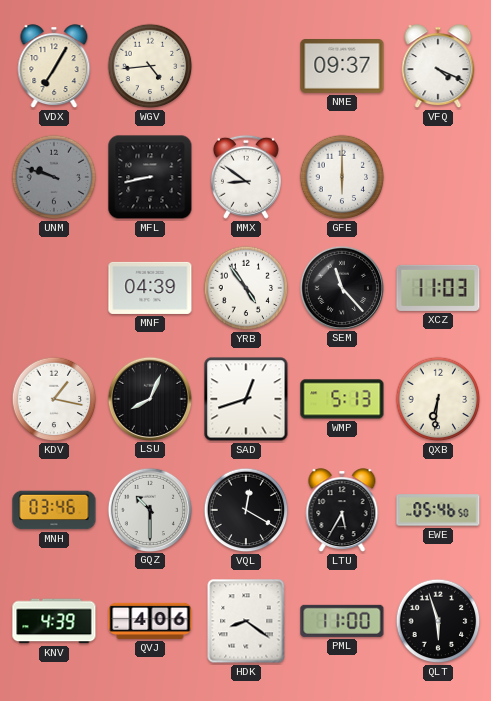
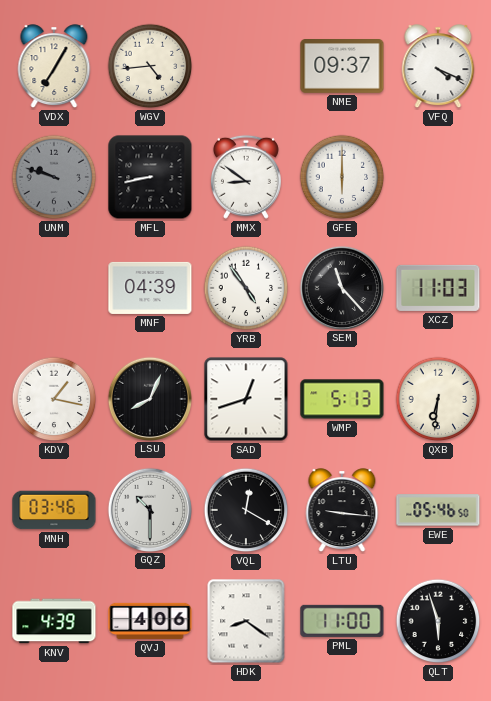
LTU: 5:35 -> 9:16
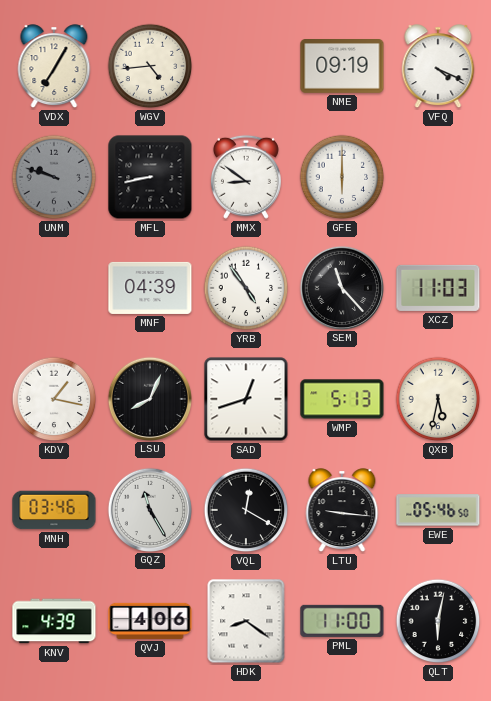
NME: 09:37 -> 09:19
QXB: 6:31 -> 5:32
GQZ: 10:30 -> 11:25
QLT: 5:57 -> 6:02
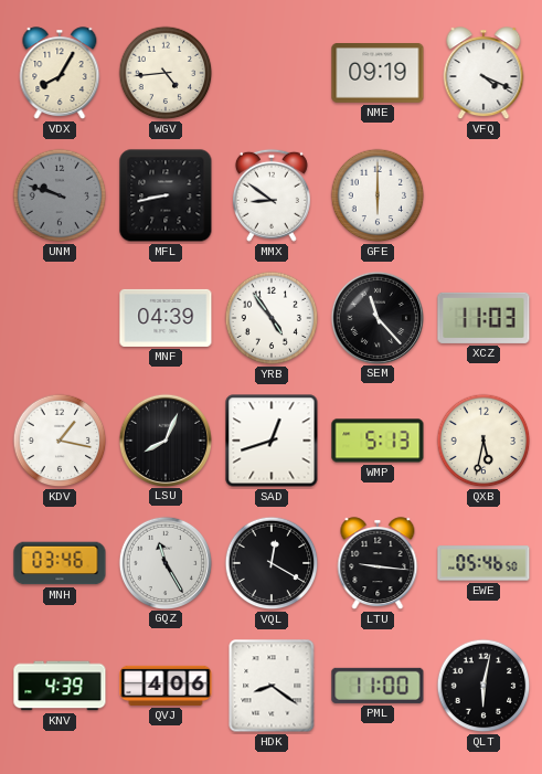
VDX: 7:05 -> 8:05
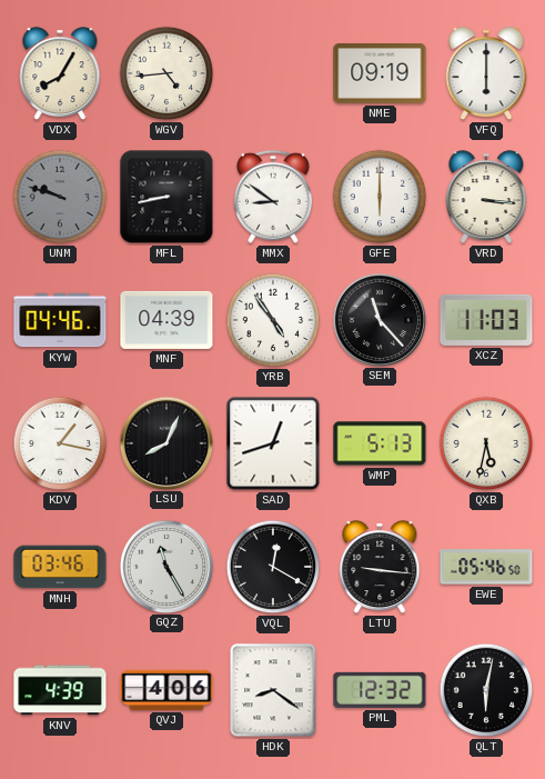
VFQ: 4:19 -> 6:00
VRD: none -> 3:16
KYW: none -> 04:46
PML: 11:00 -> 12:32
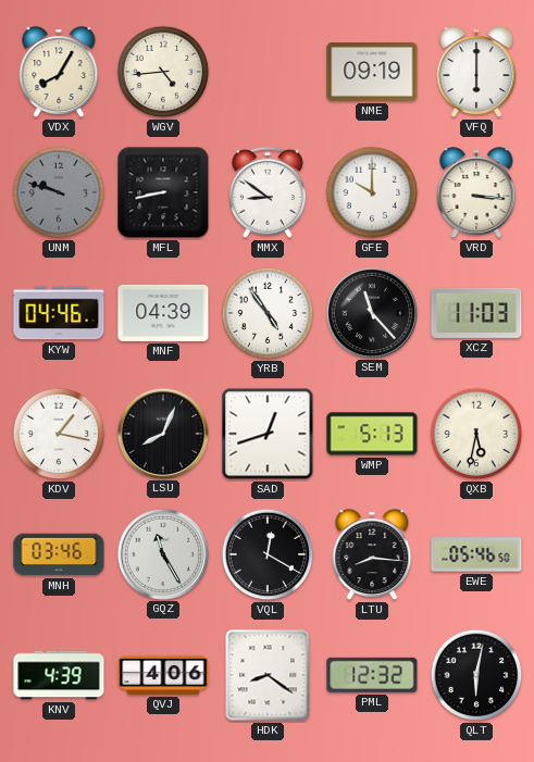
GFE: 6:00 -> 10:00
LTU: 9:16 -> 8:16
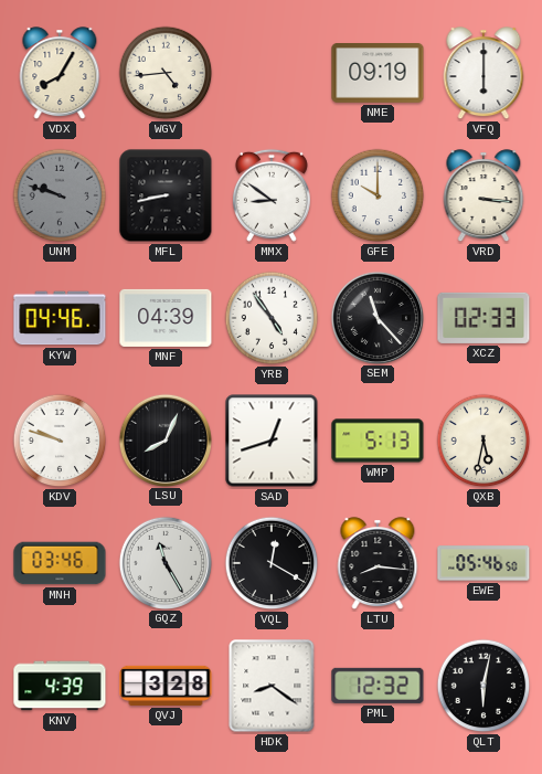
XCZ: 11:03 -> 02:33
KDV: 1:17 -> 9:48
QVJ: 4:06 -> 3:28
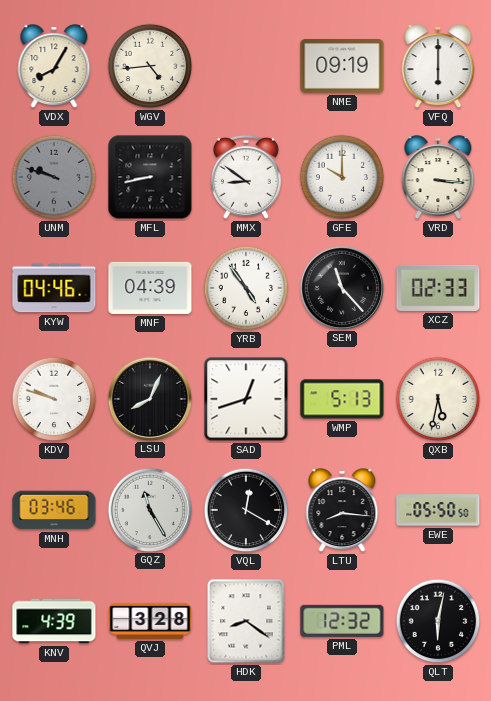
EWE: 05:46 -> 05:50
